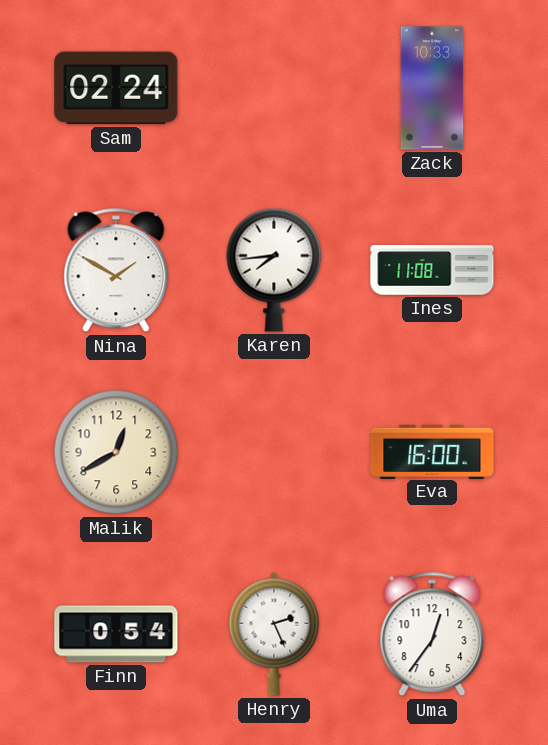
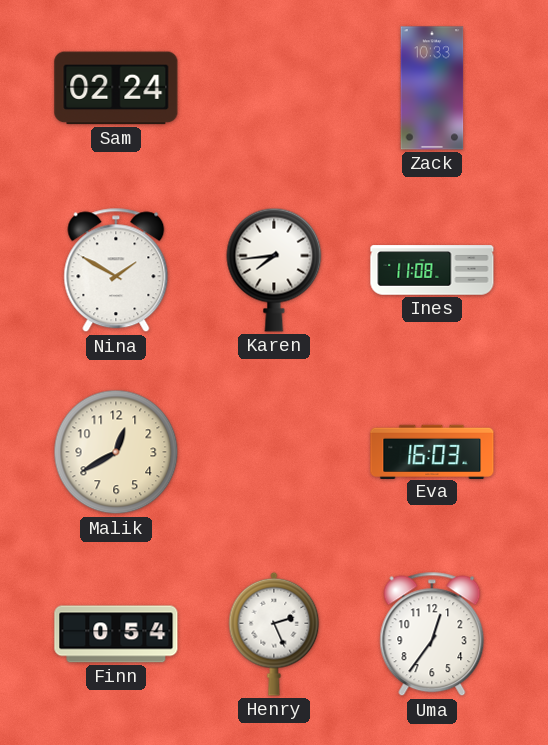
Eva: 16:00 -> 16:03
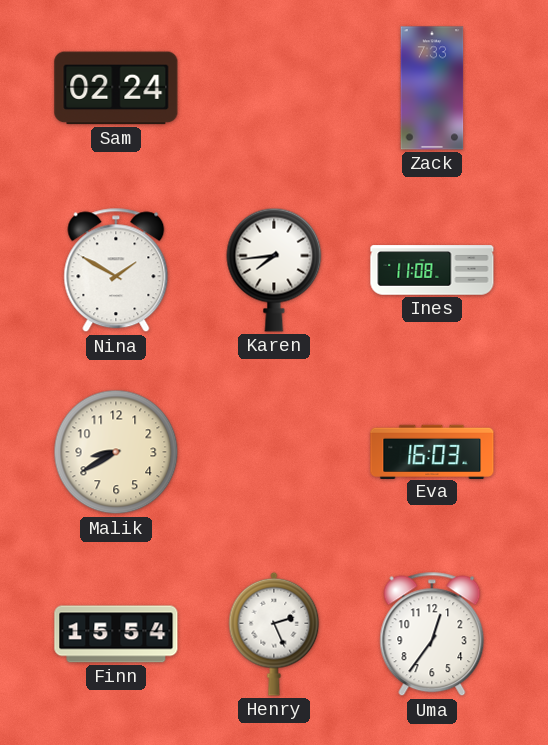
Zack: 10:33 -> 7:33
Malik: 12:40 -> 8:40
Finn: 0:54 -> 15:54
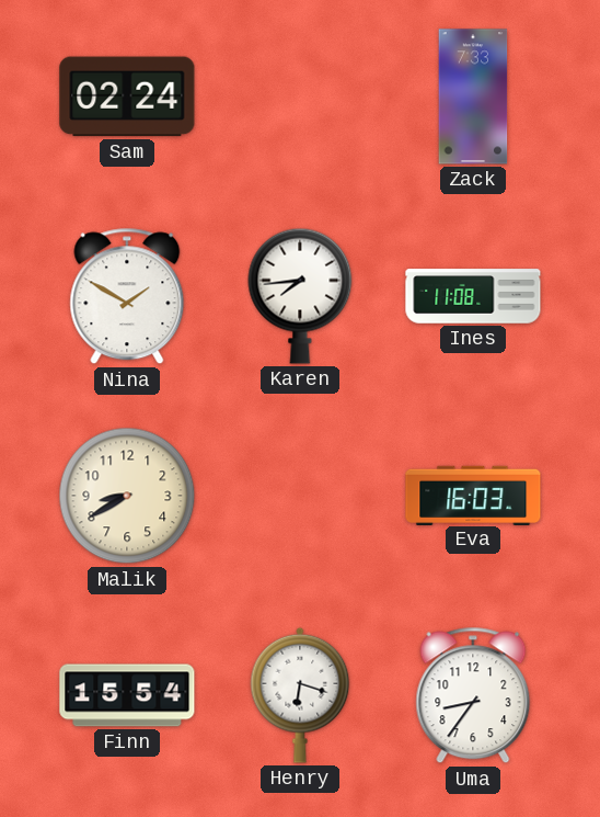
Henry: 2:26 -> 6:18
Uma: 12:36 -> 8:36
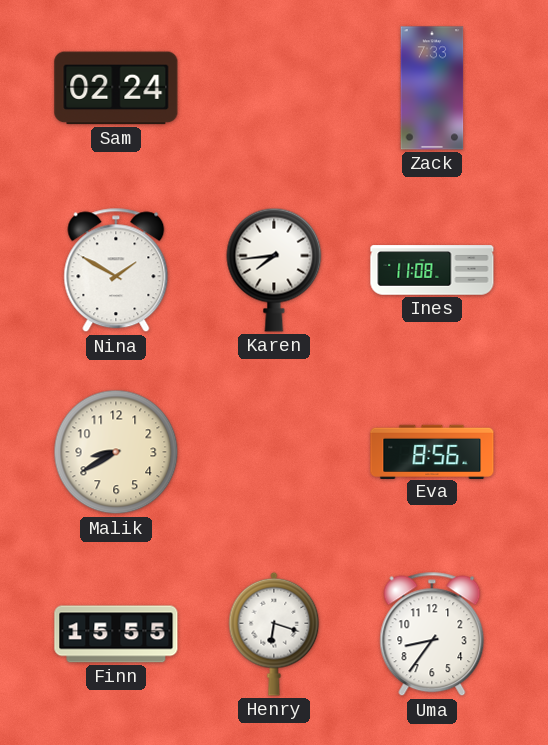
Eva: 16:03 -> 8:56
Finn: 15:54 -> 15:55
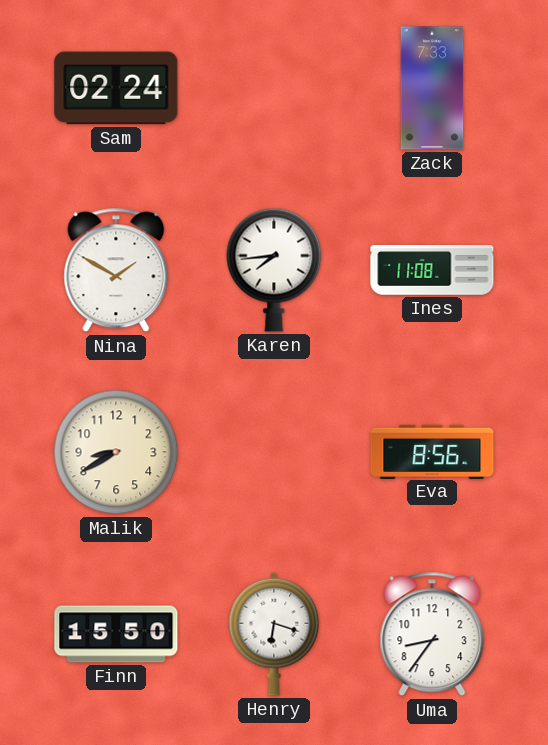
Finn: 15:55 -> 15:50
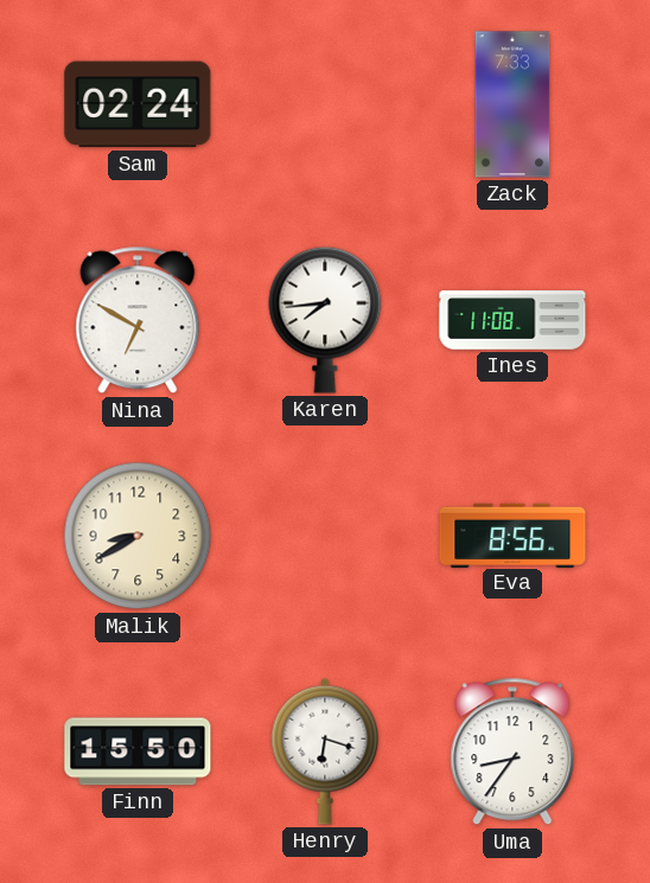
Nina: 1:50 -> 6:50
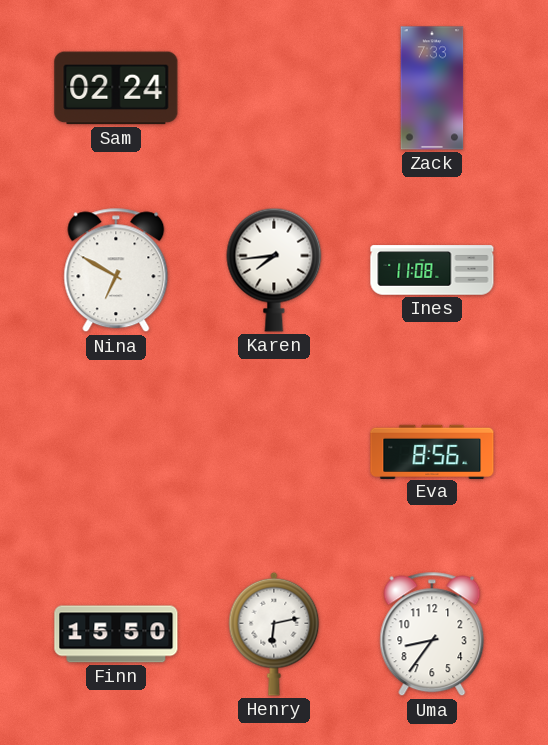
Malik: 8:40 -> none
Henry: 6:18 -> 6:13
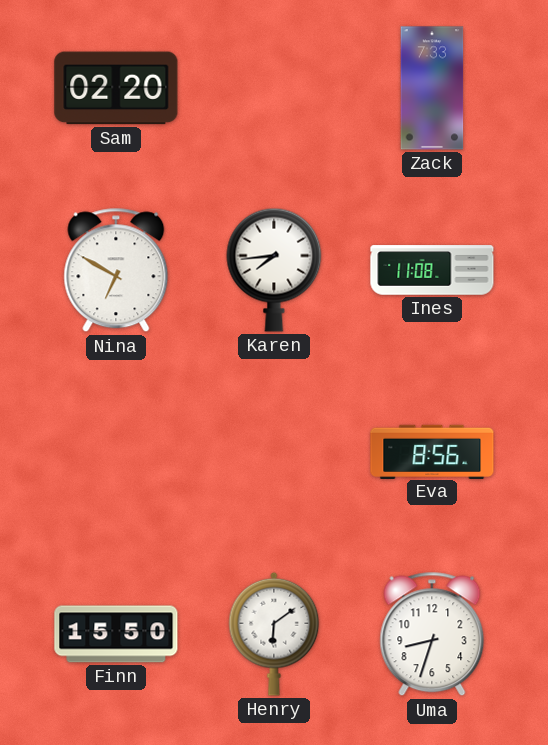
Sam: 02:24 -> 02:20
Henry: 6:13 -> 6:09
Uma: 8:36 -> 8:33
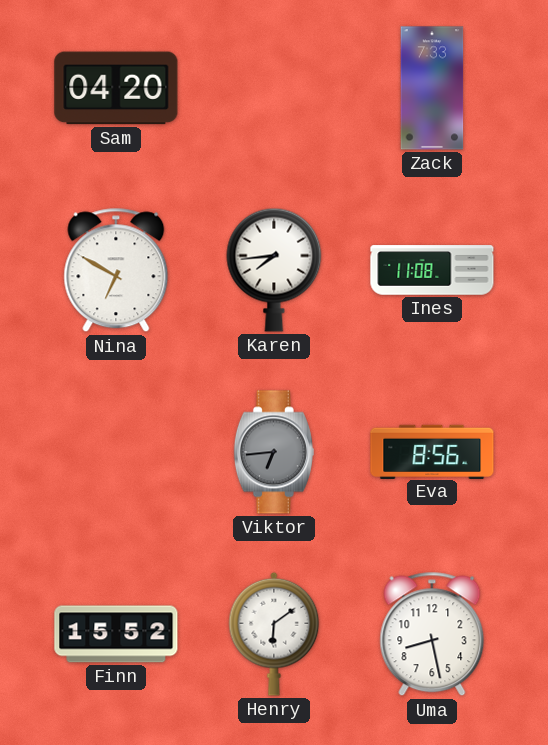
Sam: 02:20 -> 04:20
Viktor: none -> 6:44
Finn: 15:50 -> 15:52
Uma: 8:33 -> 8:28
